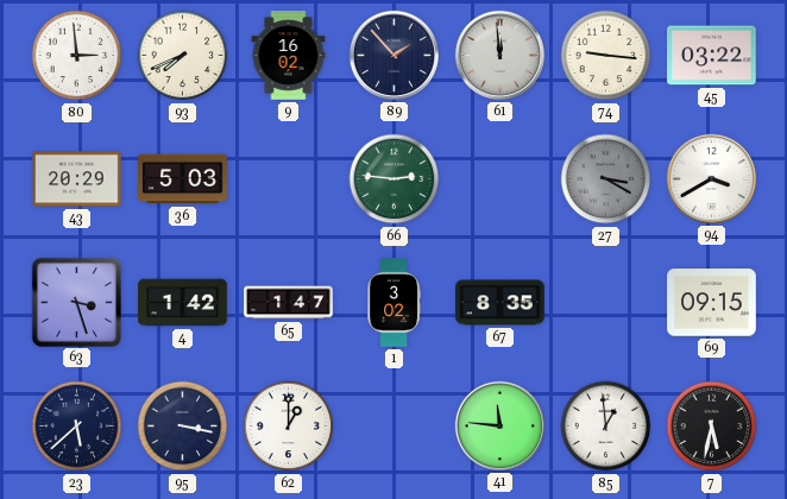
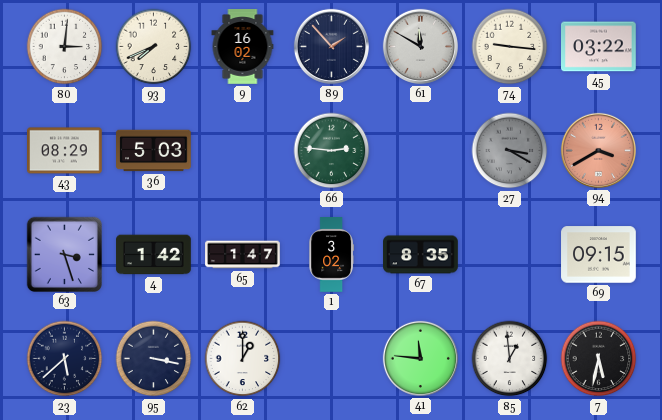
80: 2:59 -> 3:01
61: 11:59 -> 11:50
43: 20:29 -> 08:29
94 dial: white -> salmon
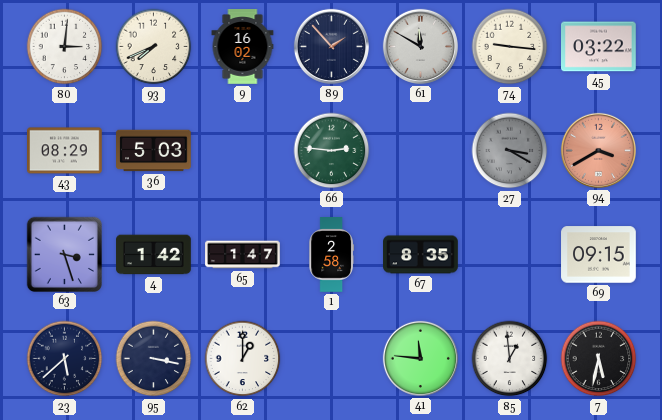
1: 3:02 -> 2:58
